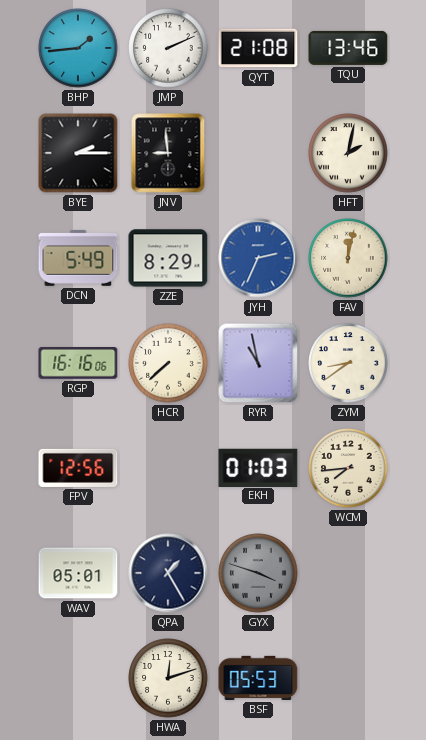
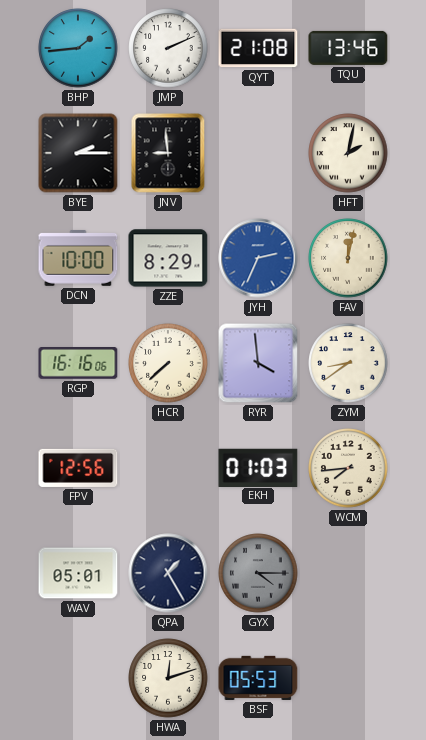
DCN: 5:49 -> 10:00
RYR: 10:58 -> 3:59
GYX: 3:48 -> 4:15
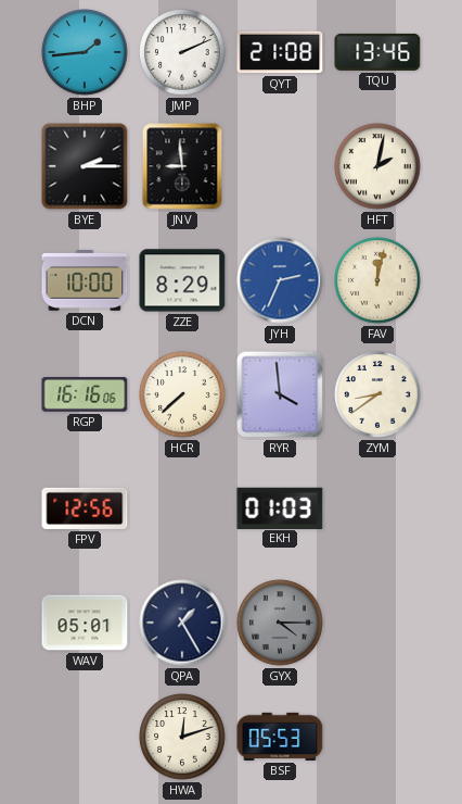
WCM: 7:44 -> none
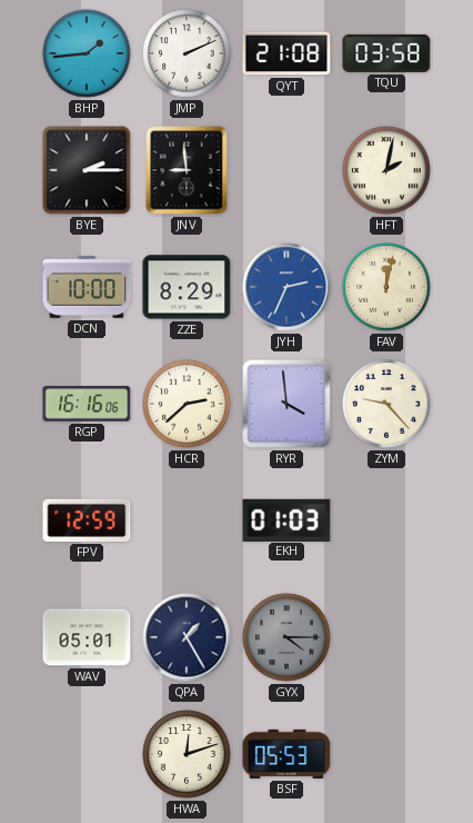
TQU: 13:46 -> 03:58
HCR: 7:38 -> 2:38
ZYM: 8:39 -> 9:23
FPV: 12:56 -> 12:59
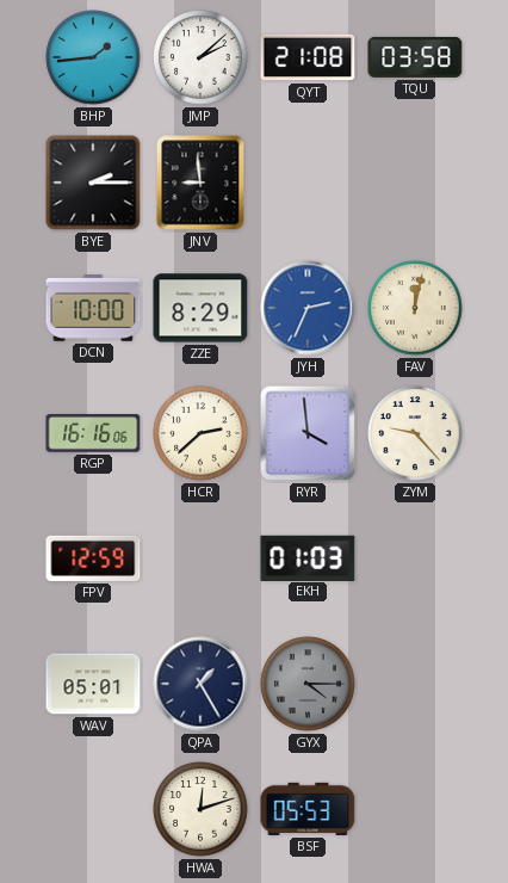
JMP: 2:11 -> 2:08
HFT: 2:02 -> none
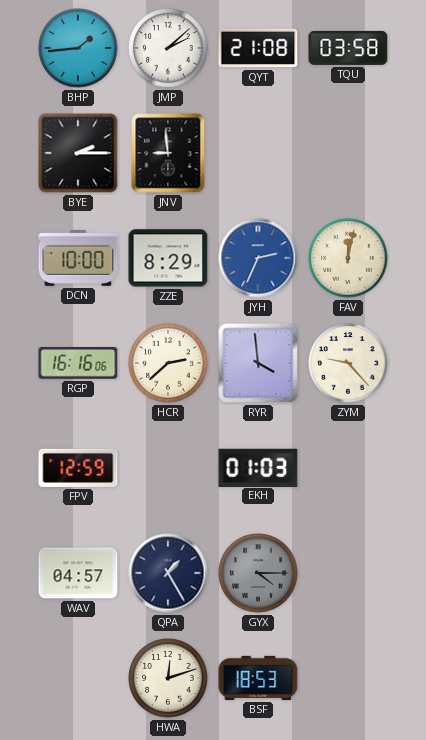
WAV: 05:01 -> 04:57
BSF: 05:53 -> 18:53
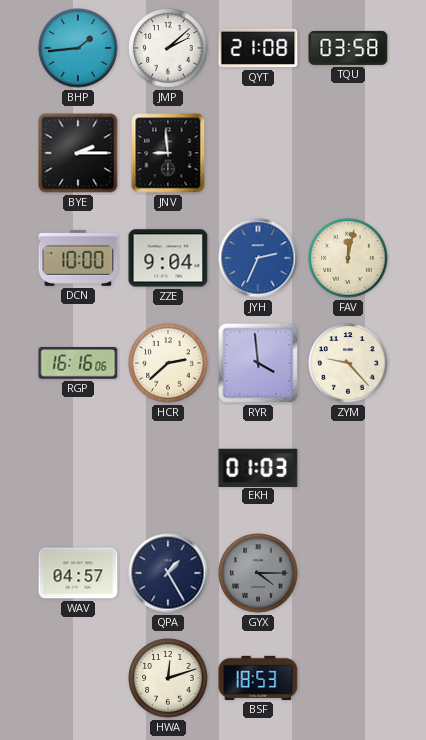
ZZE: 8:29 -> 9:04
FPV: 12:59 -> none
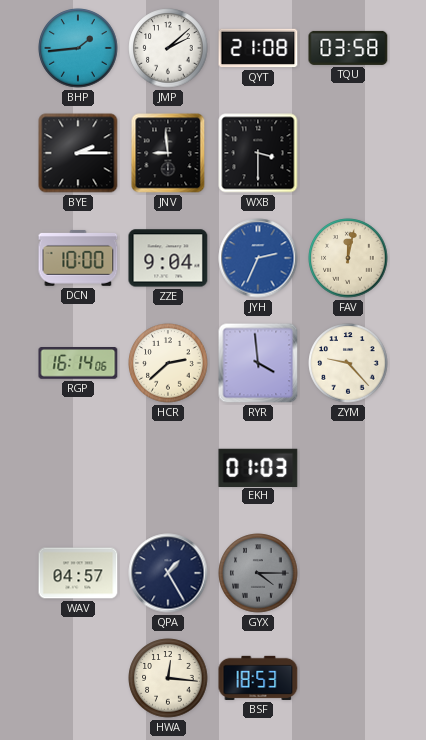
WXB: none -> 3:30
RGP: 16:16 -> 16:14
HWA: 12:12 -> 12:16
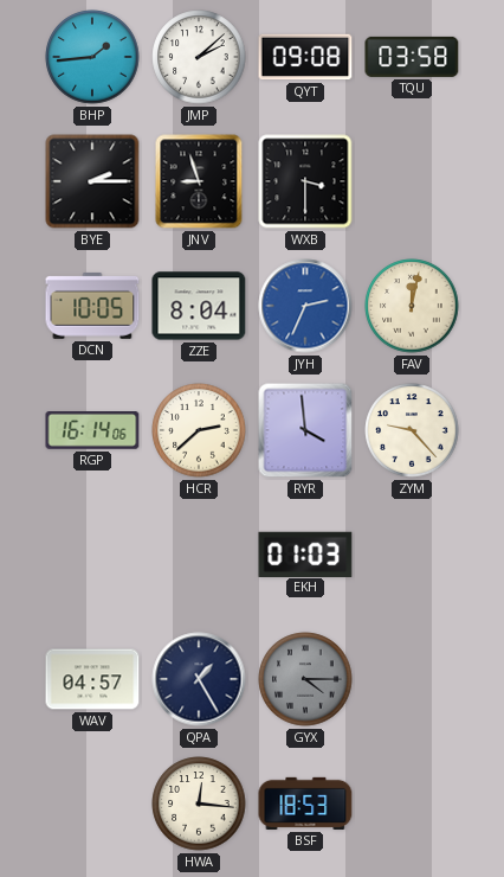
QYT: 21:08 -> 09:08
JNV: 8:59 -> 8:57
DCN: 10:00 -> 10:05
ZZE: 9:04 -> 8:04
